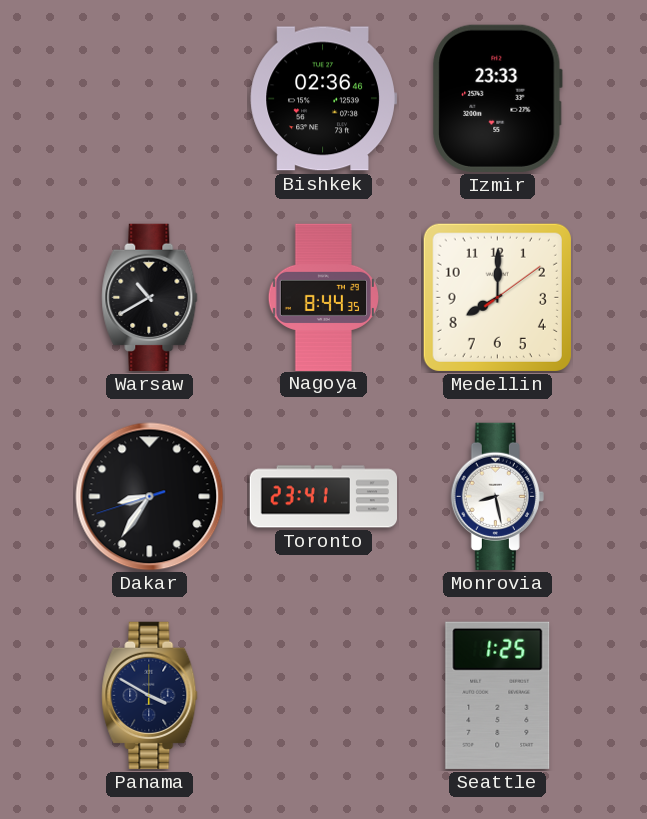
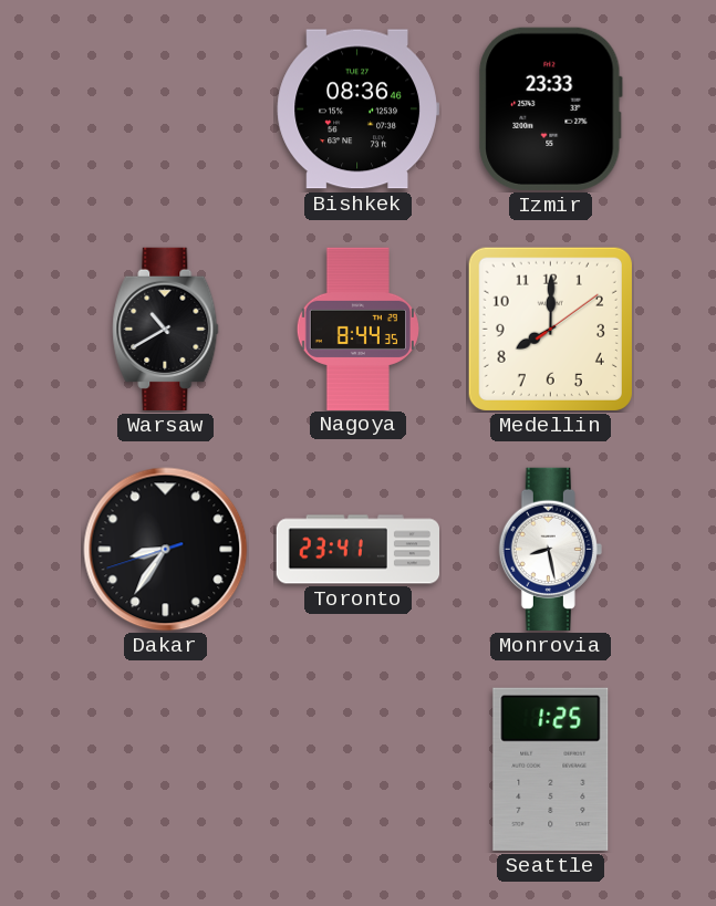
Bishkek: 02:36 -> 08:36
Panama: 3:50 -> none
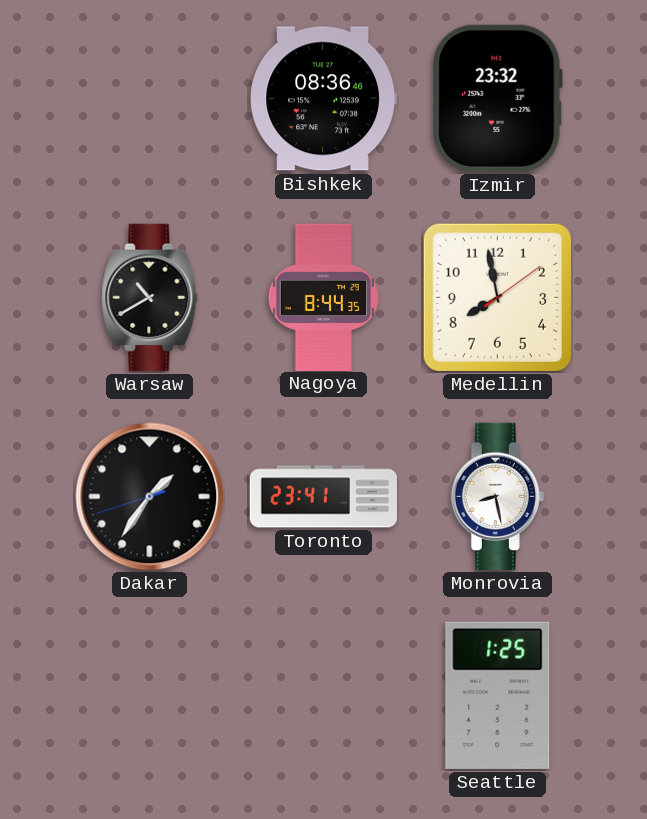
Izmir: 23:33 -> 23:32
Medellin: 8:00 -> 7:58
Dakar: 8:35 -> 1:35
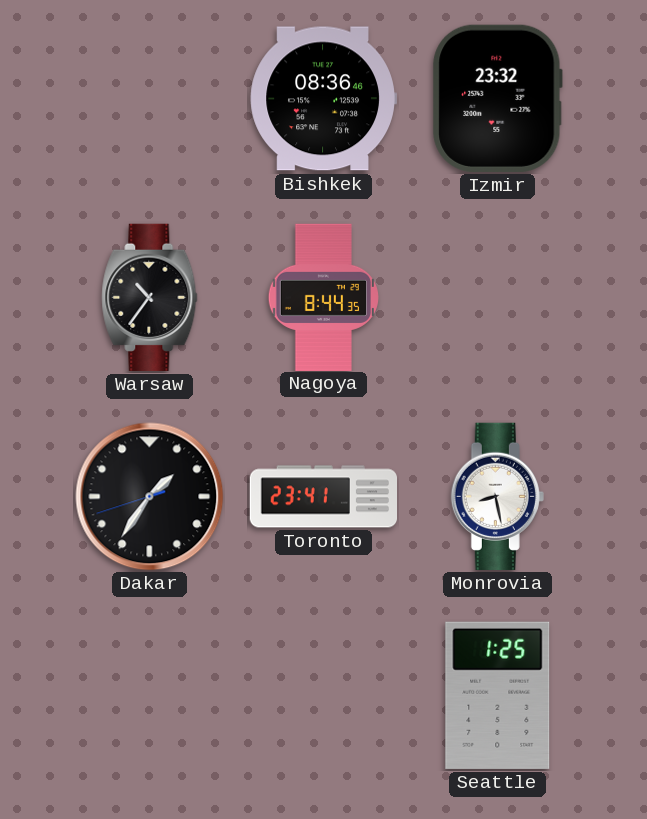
Warsaw: 10:40 -> 10:36
Medellin: 7:58 -> none
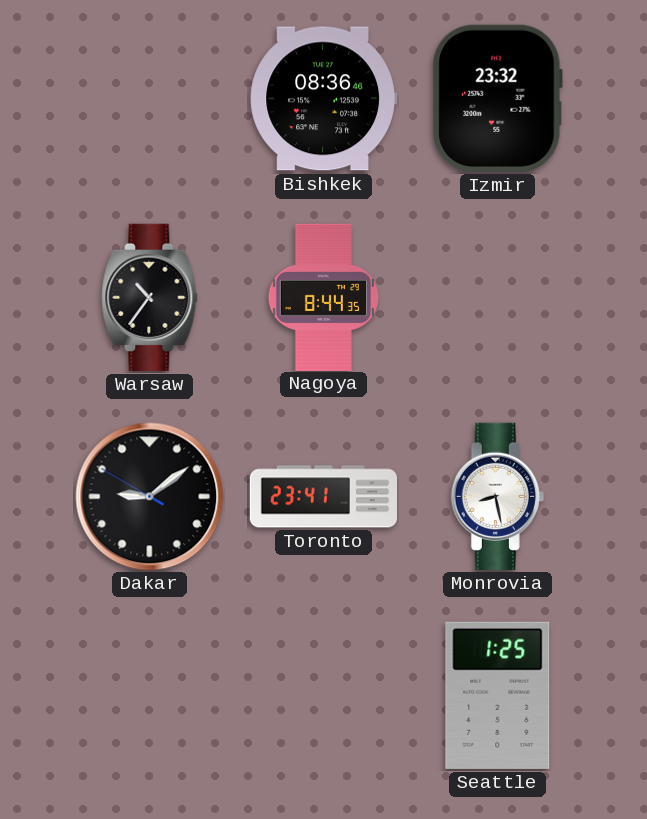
Dakar: 1:35 -> 9:08
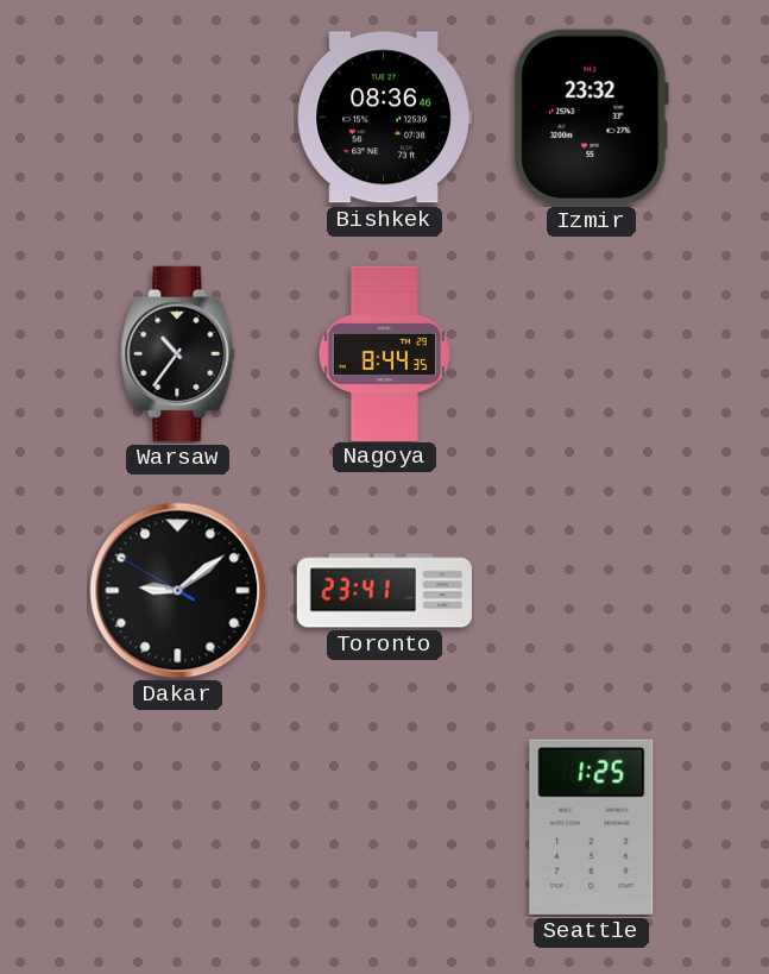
Monrovia: 8:28 -> none
